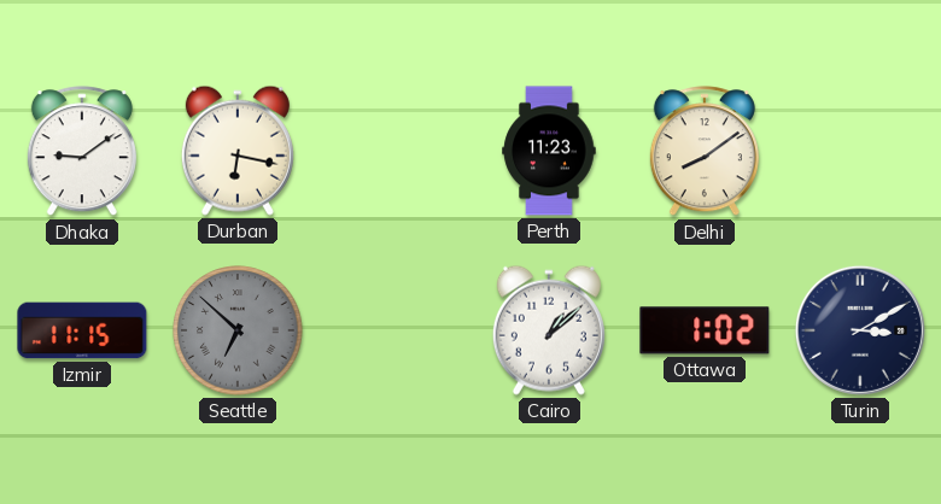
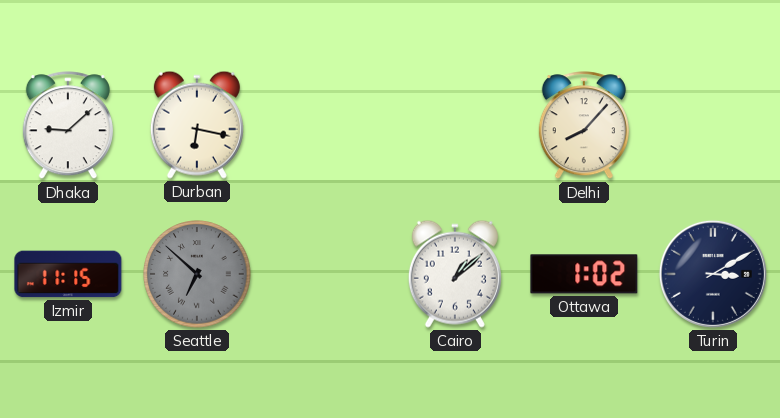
Dhaka: 9:09 -> 9:08
Perth: 11:23 -> none
Delhi: 8:09 -> 8:07
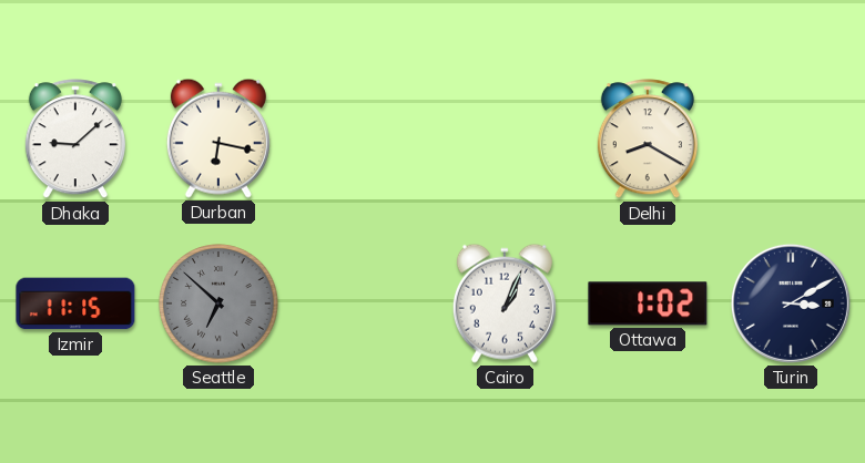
Delhi: 8:07 -> 8:20
Cairo: 1:08 -> 1:04
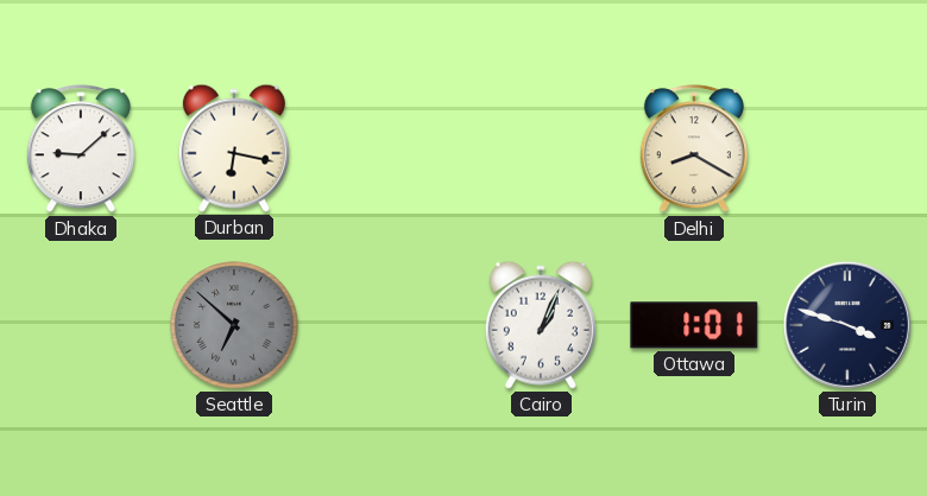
Izmir: 11:15 -> none
Ottawa: 1:02 -> 1:01
Turin: 3:10 -> 3:48
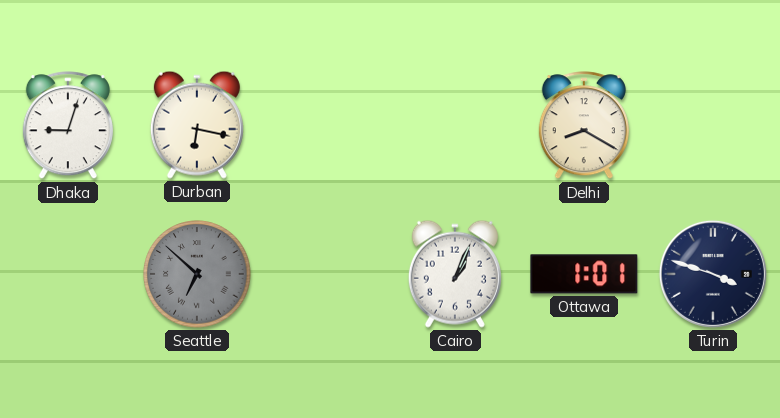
Dhaka: 9:08 -> 9:03
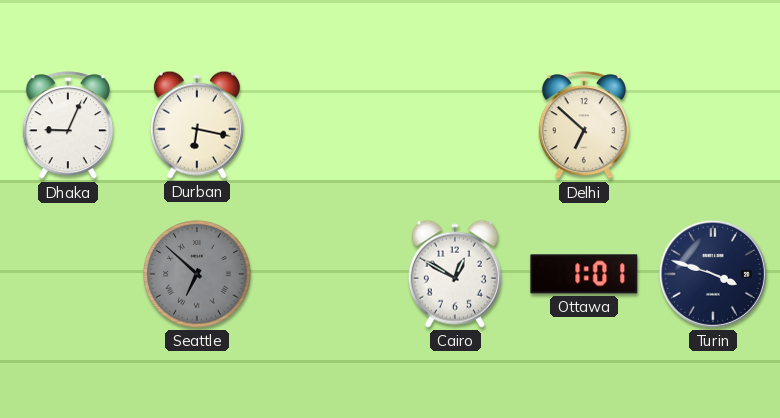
Dhaka: 9:03 -> 9:04
Delhi: 8:20 -> 6:52
Cairo: 1:04 -> 12:50
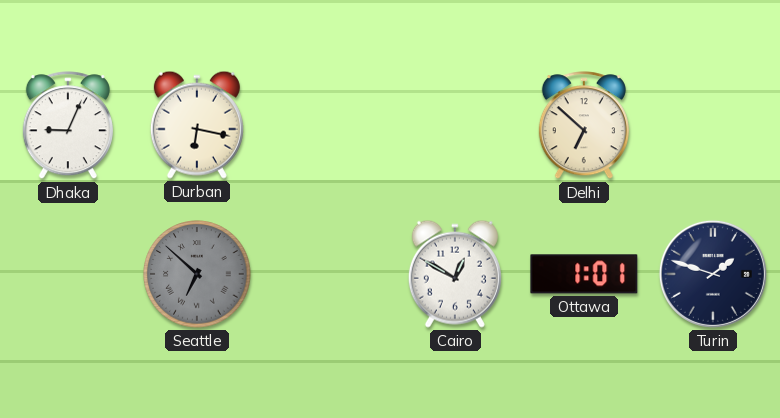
Turin: 3:48 -> 1:48
